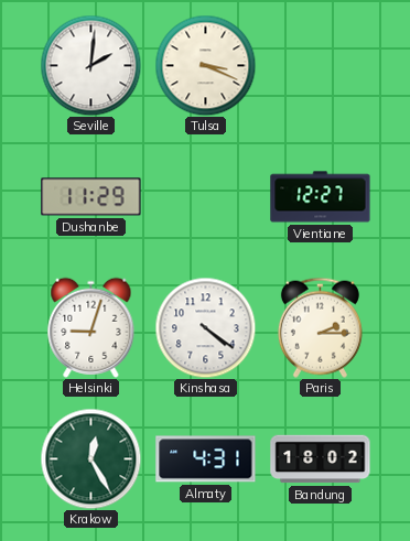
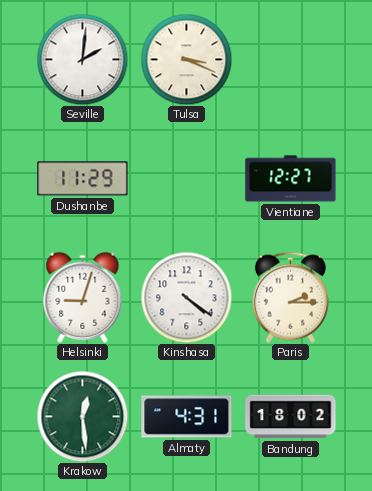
Krakow: 12:25 -> 12:29
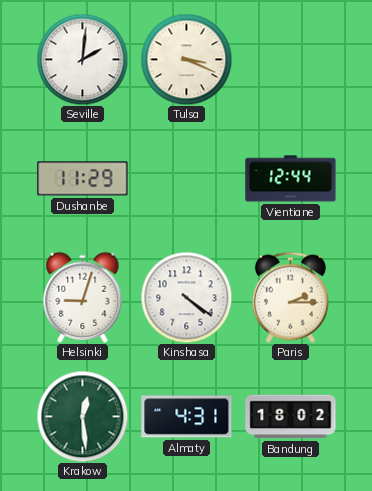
Vientiane: 12:27 -> 12:44
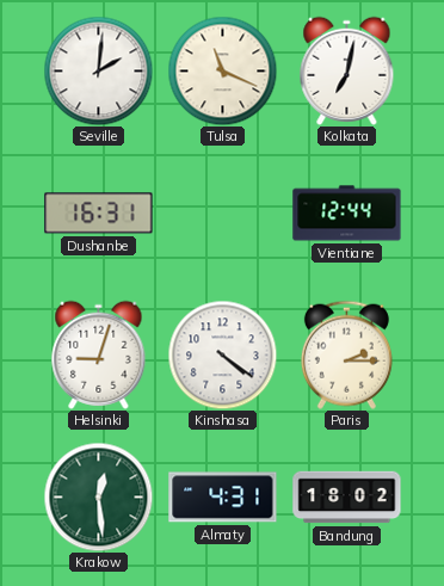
Tulsa: 3:19 -> 11:19
Kolkata: none -> 7:02
Dushanbe: 11:29 -> 16:31
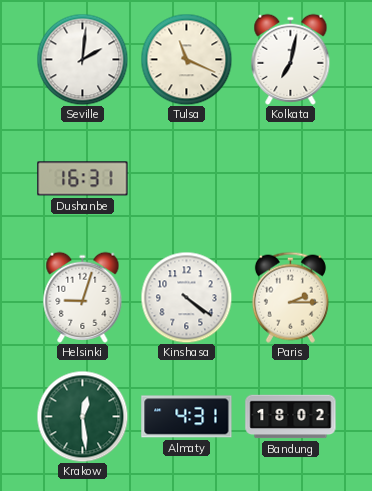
Vientiane: 12:44 -> none
